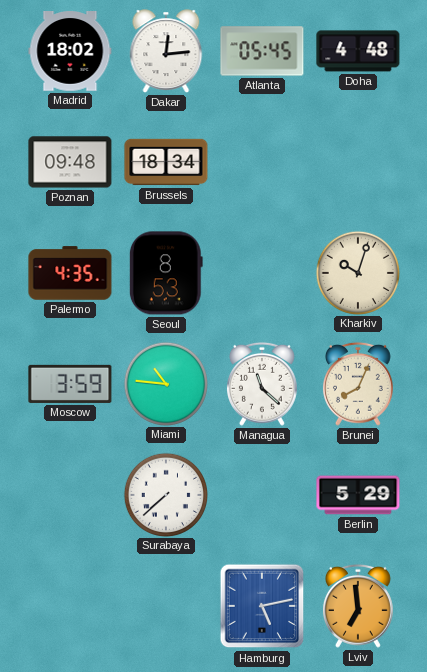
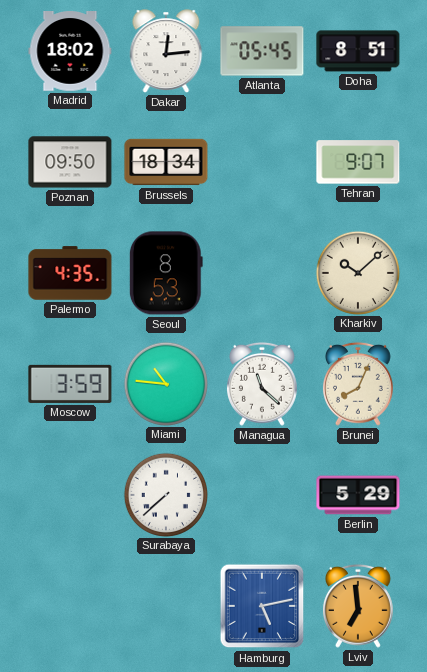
Doha: 4:48 -> 8:51
Poznan: 09:48 -> 09:50
Tehran: none -> 9:07
Kharkiv: 10:03 -> 10:08
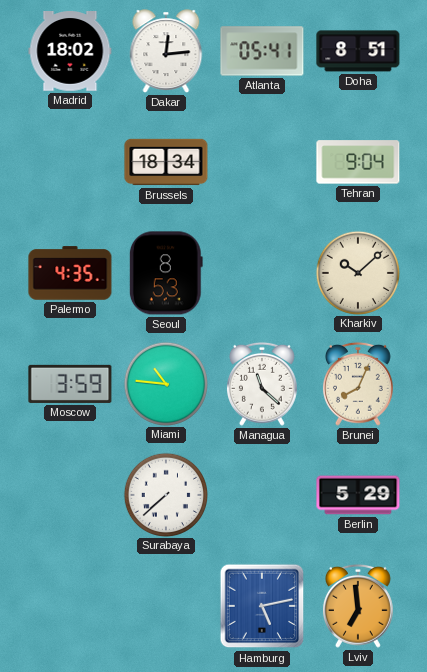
Atlanta: 05:45 -> 05:41
Poznan: 09:50 -> none
Tehran: 9:07 -> 9:04
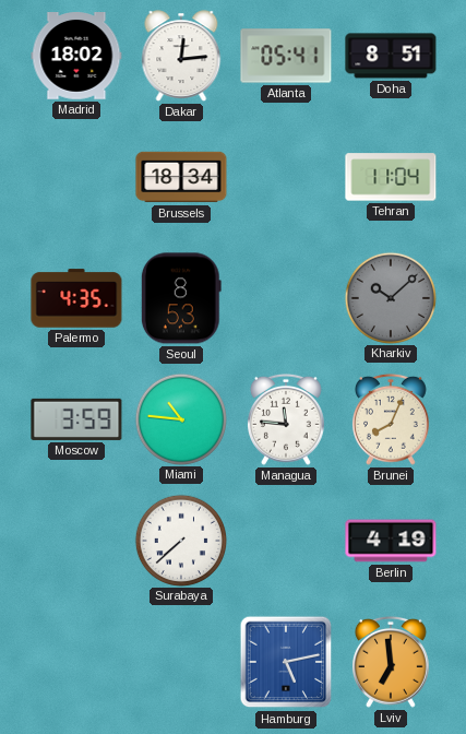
Tehran: 9:04 -> 11:04
Kharkiv dial: cream -> grey
Managua: 11:22 -> 11:46
Berlin: 5:29 -> 4:19
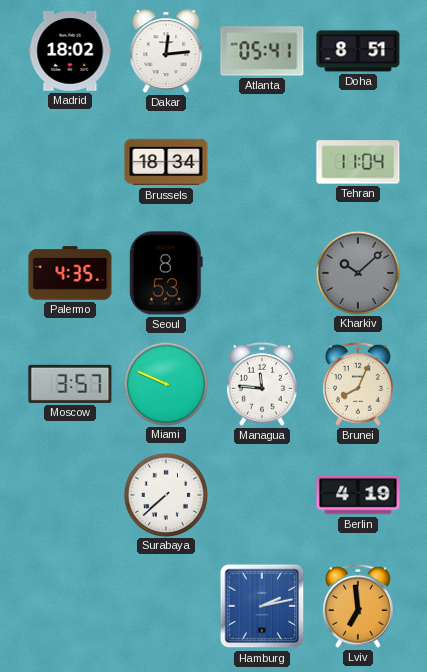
Moscow: 3:59 -> 3:57
Miami: 10:46 -> 9:49
Hamburg: 5:13 -> 2:13
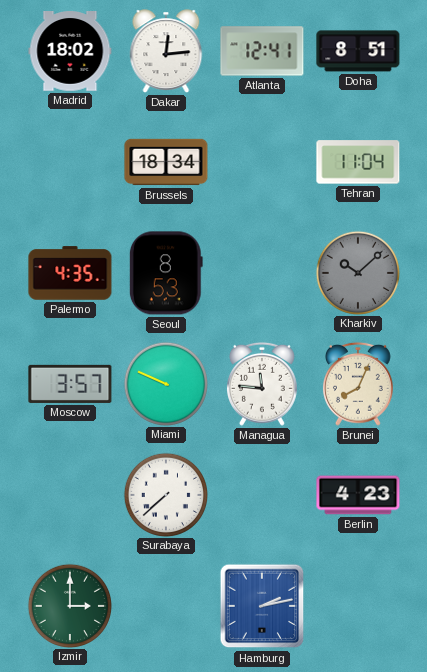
Atlanta: 05:41 -> 12:41
Berlin: 4:19 -> 4:23
Izmir: none -> 3:00
Lviv: 6:59 -> none
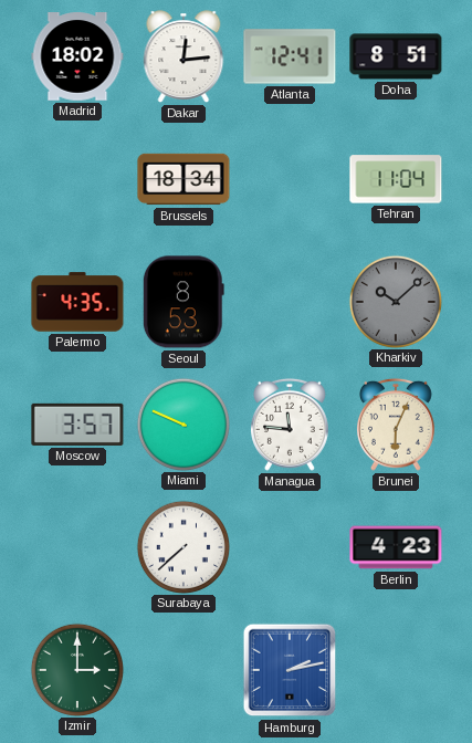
Brunei: 8:04 -> 6:04
